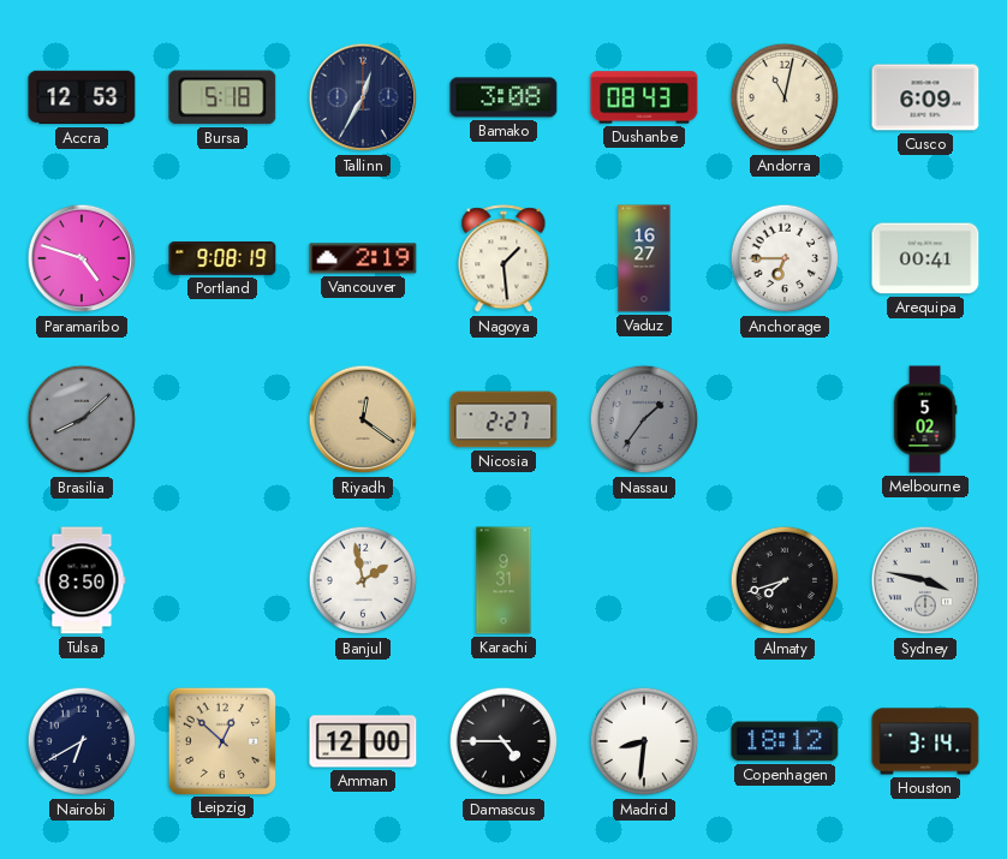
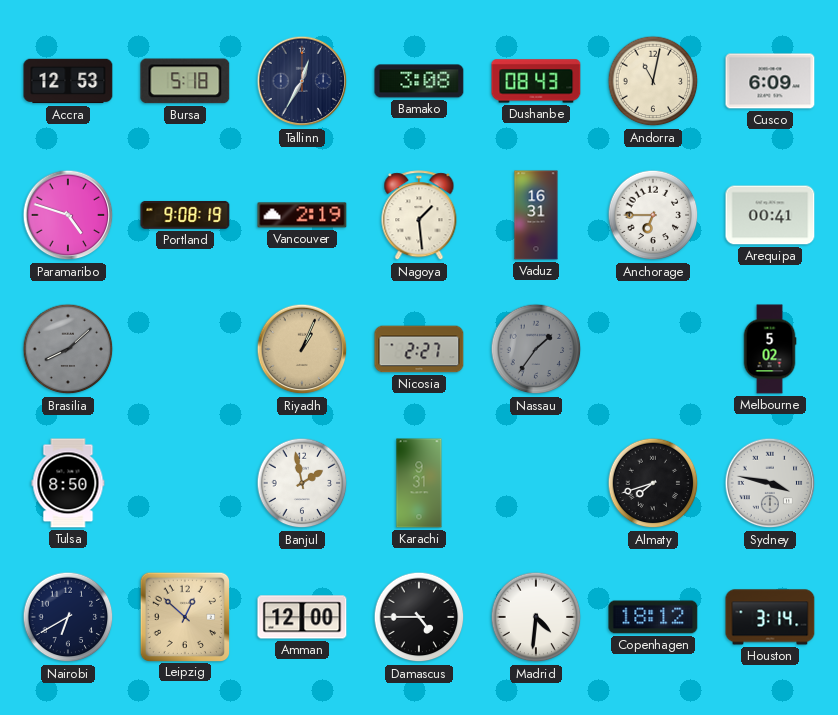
Vaduz: 16:27 -> 16:31
Riyadh: 12:21 -> 1:04
Madrid: 8:31 -> 4:31
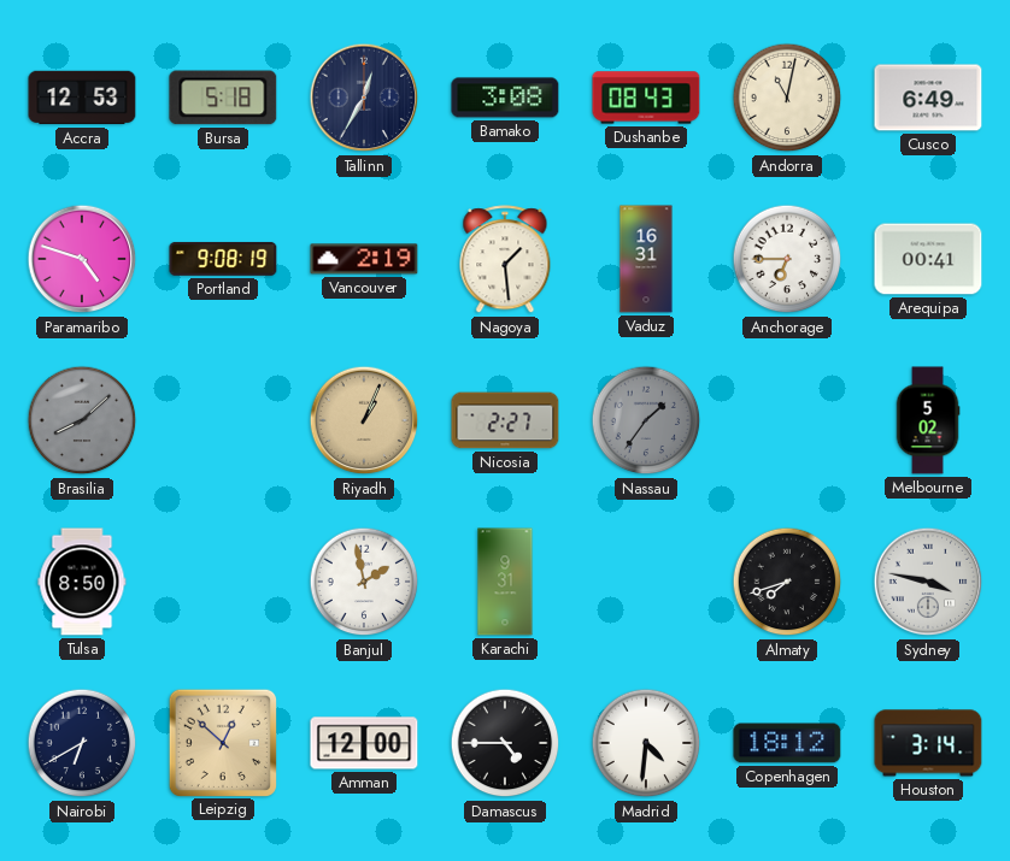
Cusco: 6:09 -> 6:49
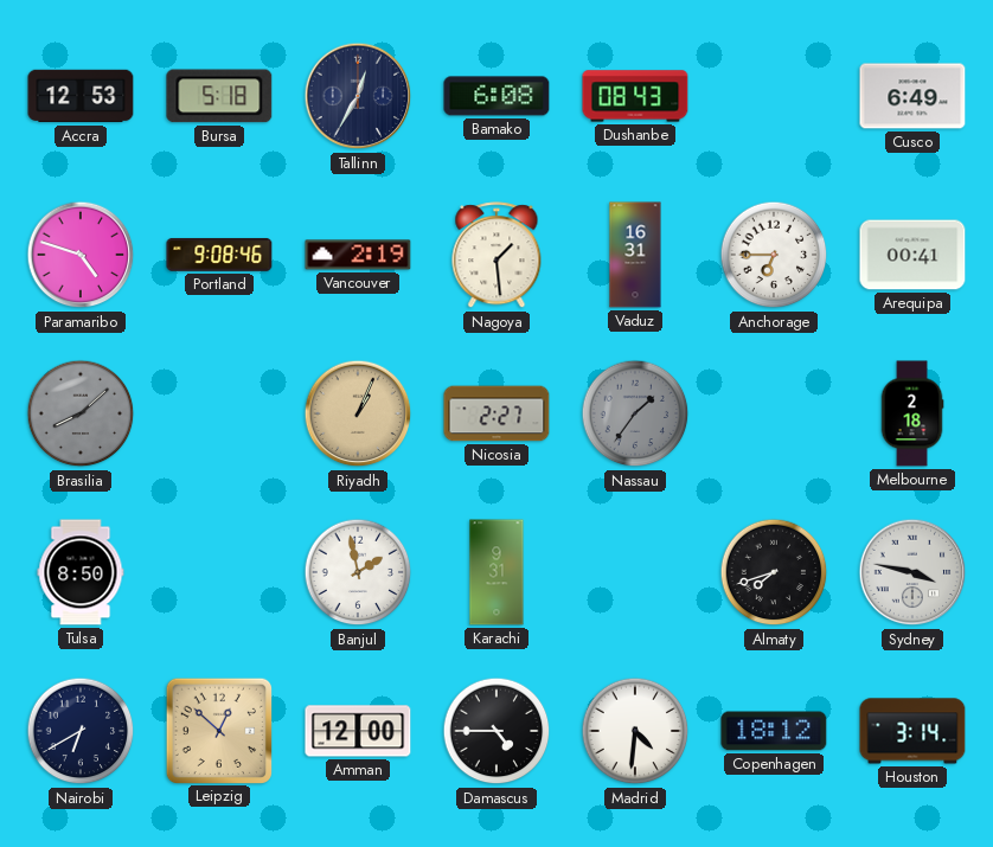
Bamako: 3:08 -> 6:08
Andorra: 11:02 -> none
Portland: 9:08:19 -> 9:08:46
Melbourne: 5:02 -> 2:18
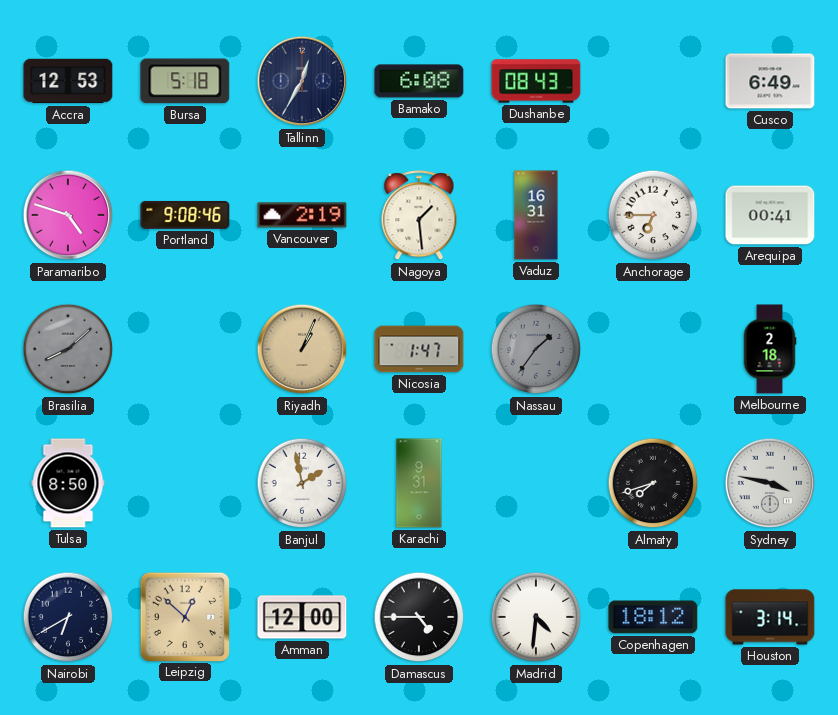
Nicosia: 2:27 -> 1:47
